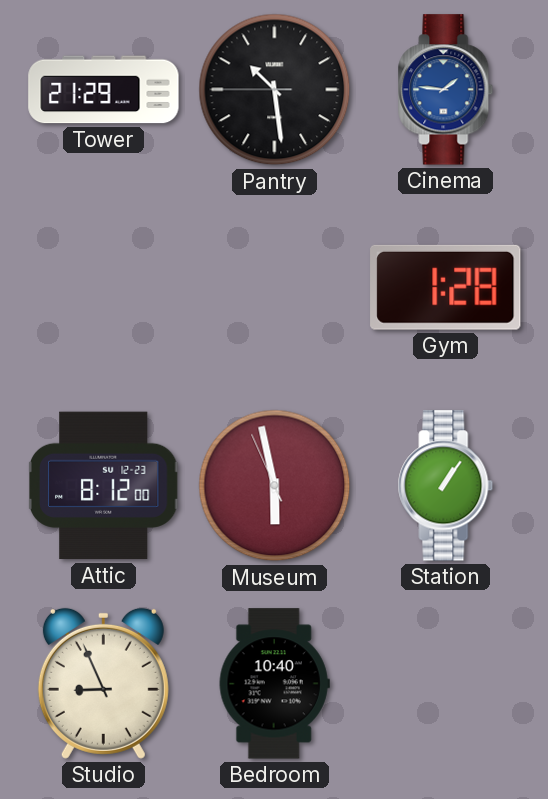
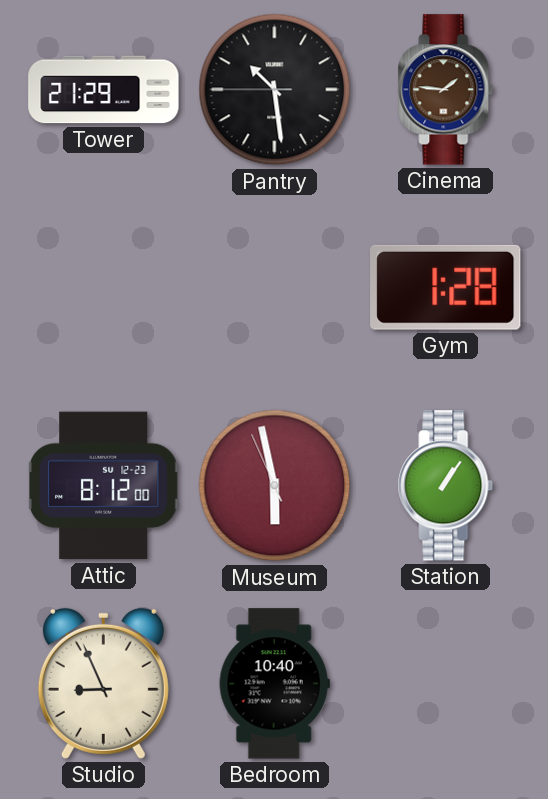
Cinema dial: blue -> brown
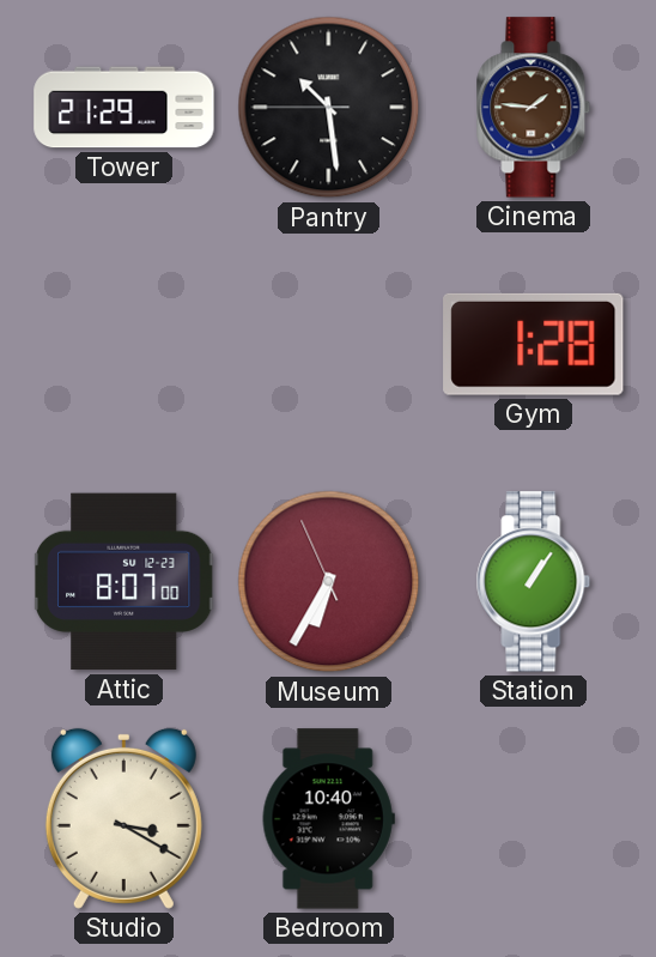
Attic: 8:12 -> 8:07
Museum: 5:57 -> 6:34
Studio: 8:56 -> 3:20
